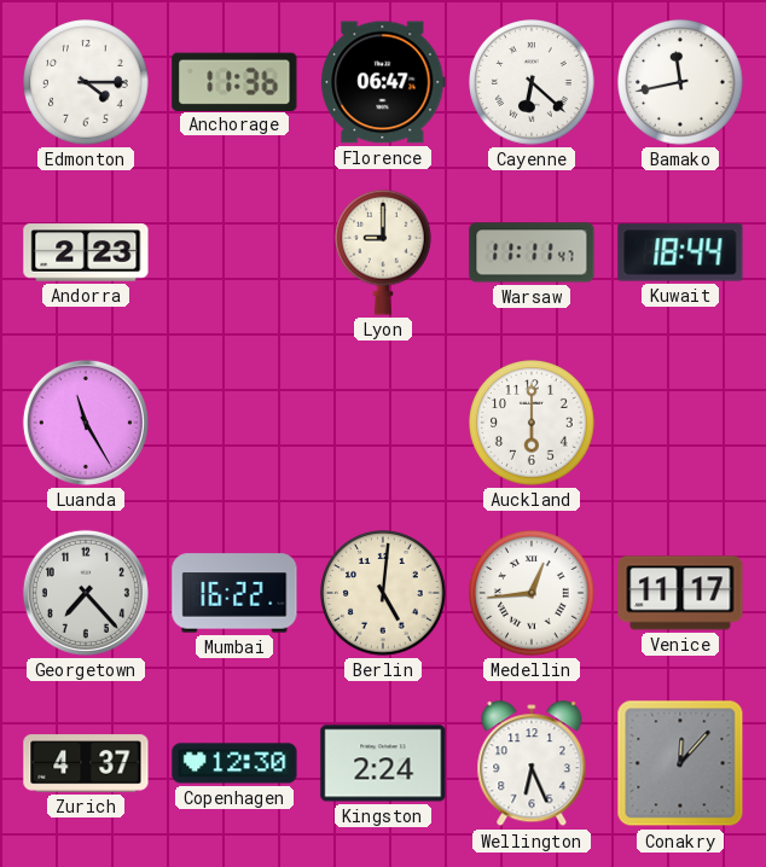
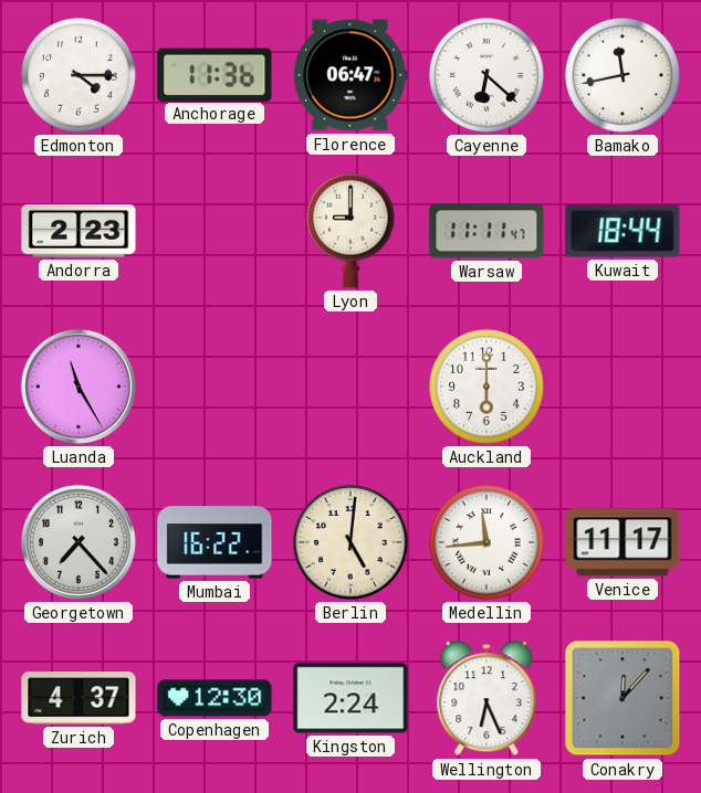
Medellin: 12:44 -> 11:44
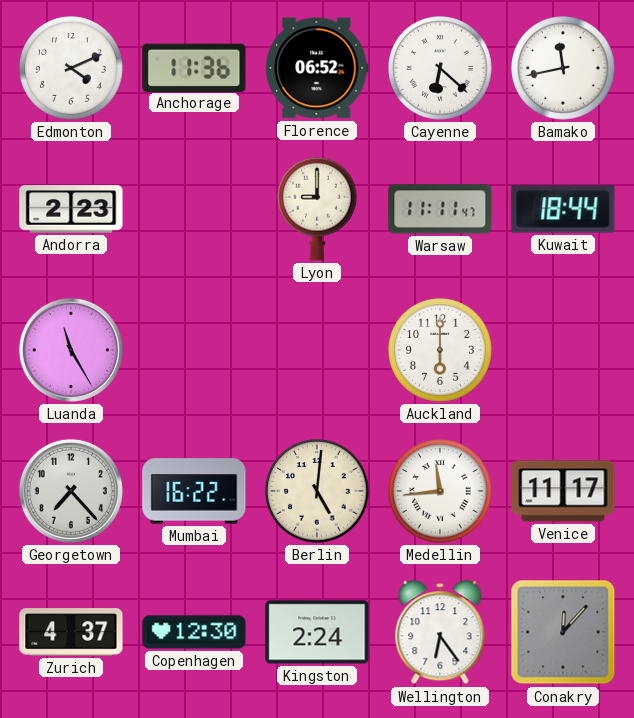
Edmonton: 4:15 -> 4:11
Florence: 06:47 -> 06:52
Wellington: 6:26 -> 6:24
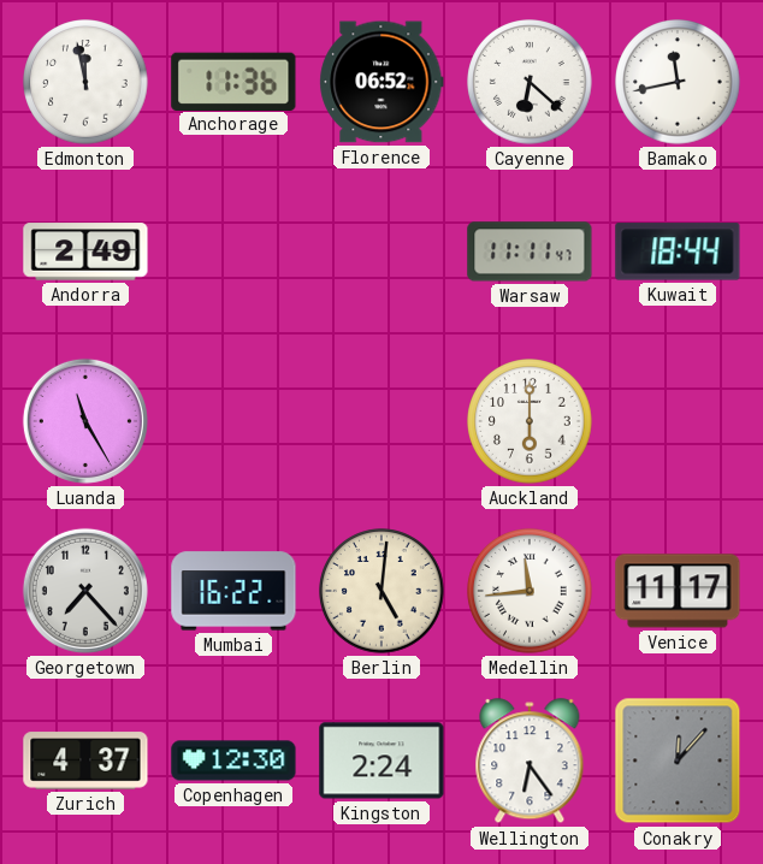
Edmonton: 4:11 -> 11:58
Andorra: 2:23 -> 2:49
Lyon: 9:00 -> none
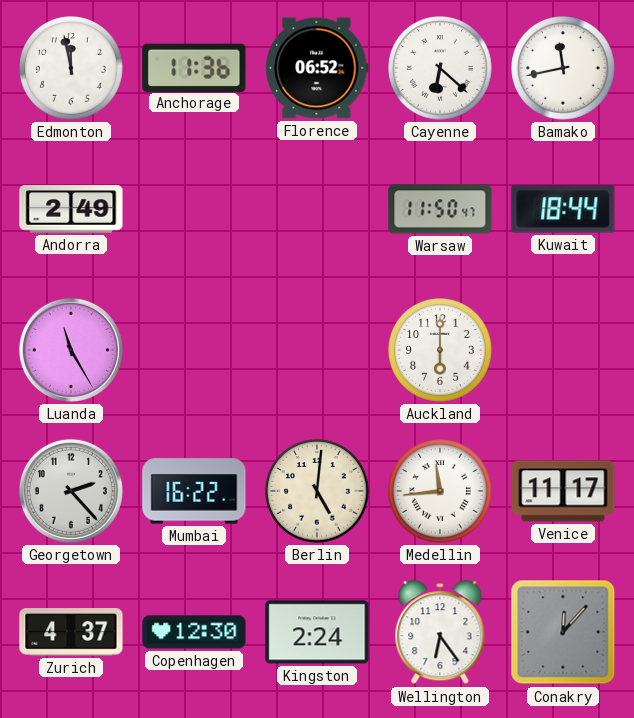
Warsaw: 11:11 -> 11:50
Georgetown: 7:23 -> 2:23
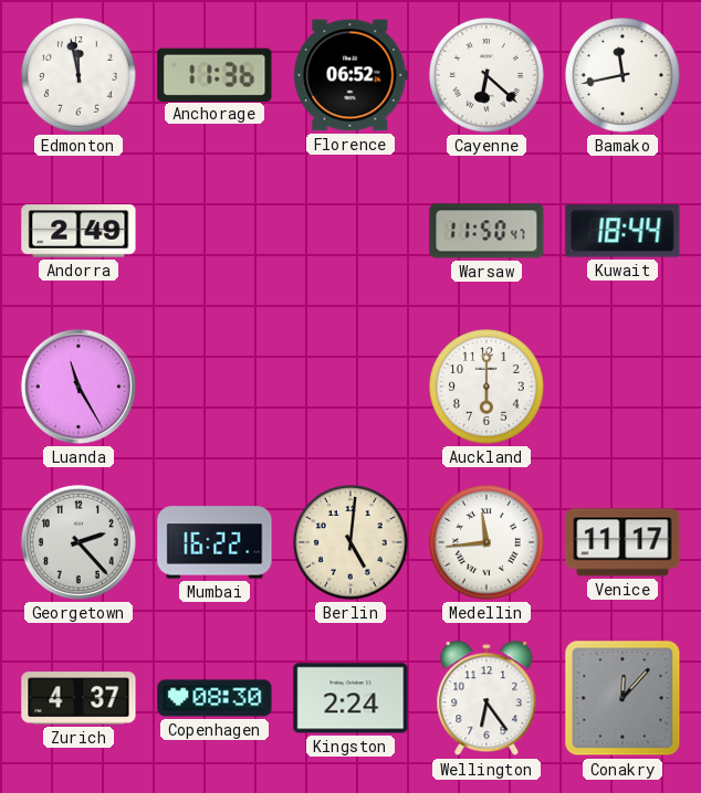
Copenhagen: 12:30 -> 08:30
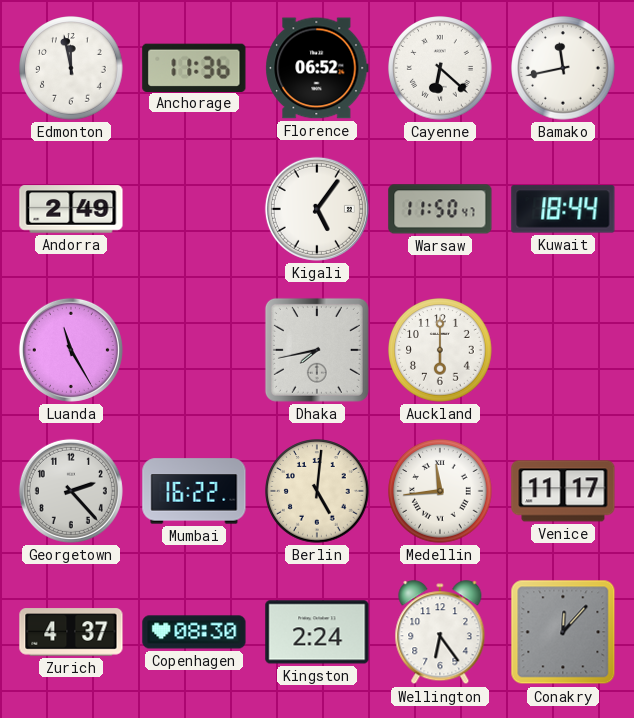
Kigali: none -> 5:06
Dhaka: none -> 7:43
